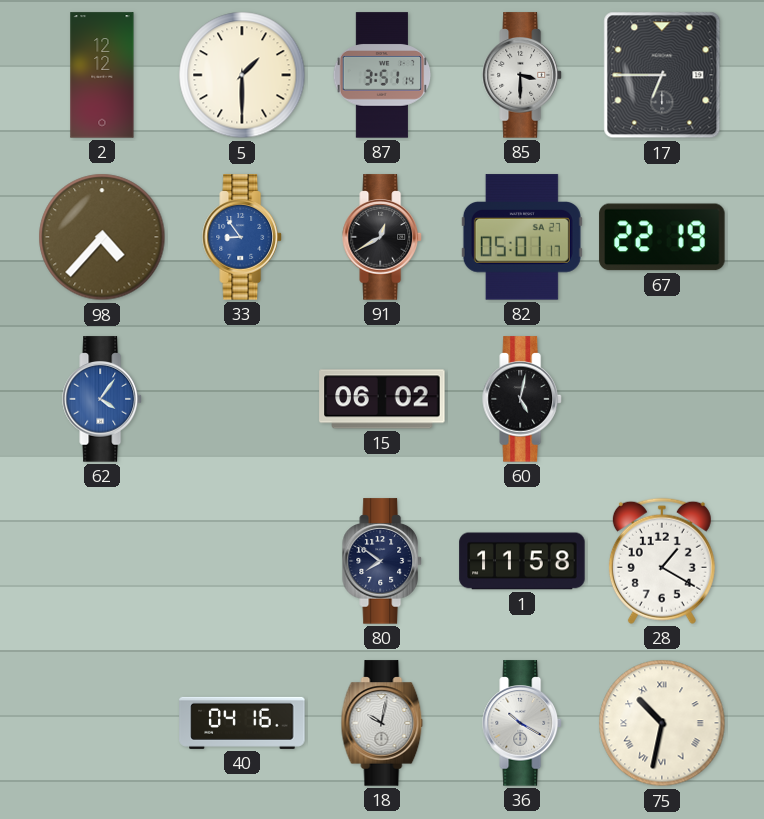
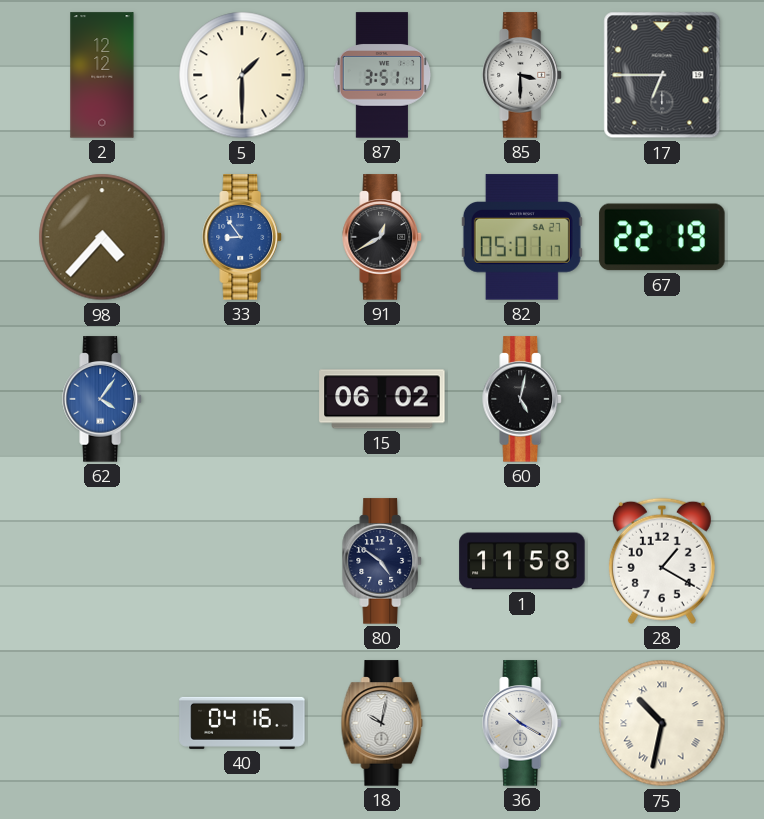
80: 7:51 -> 4:51
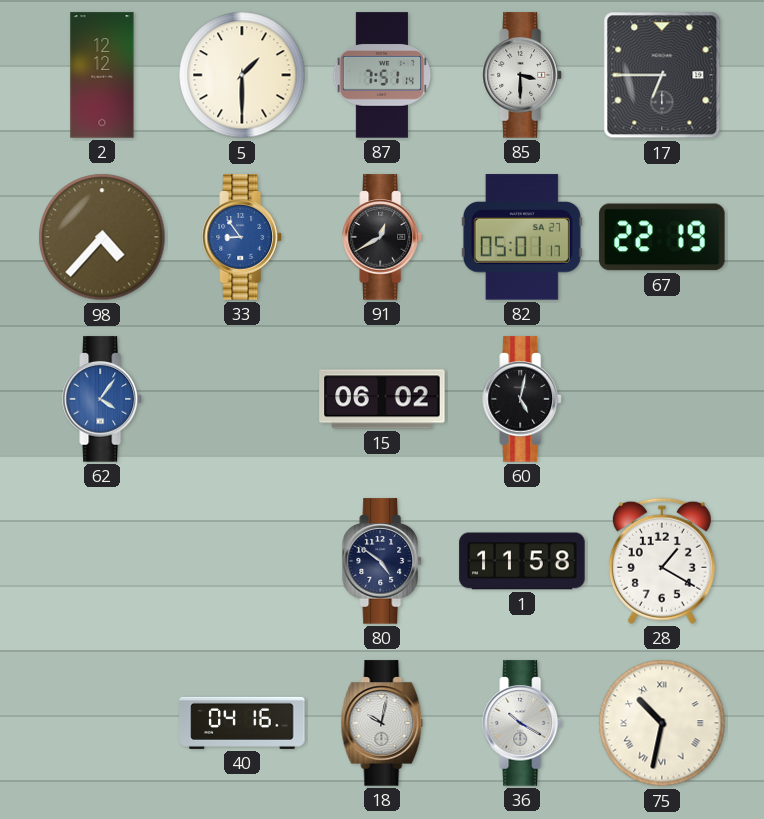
87: 3:51 -> 7:51
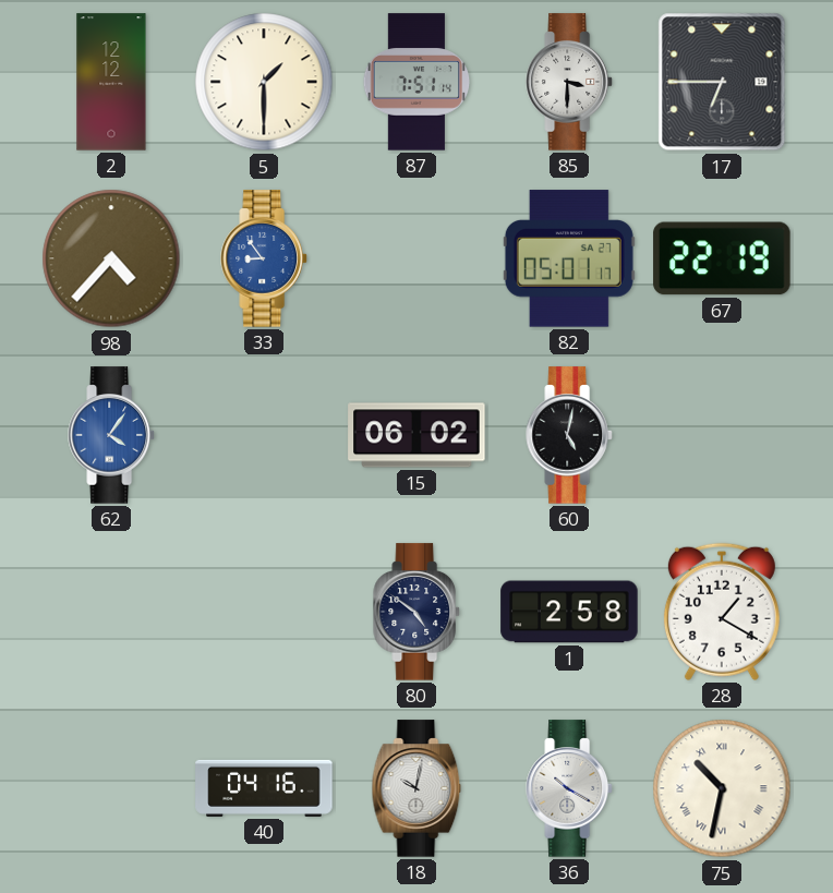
91: 12:40 -> none
1: 11:58 -> 2:58
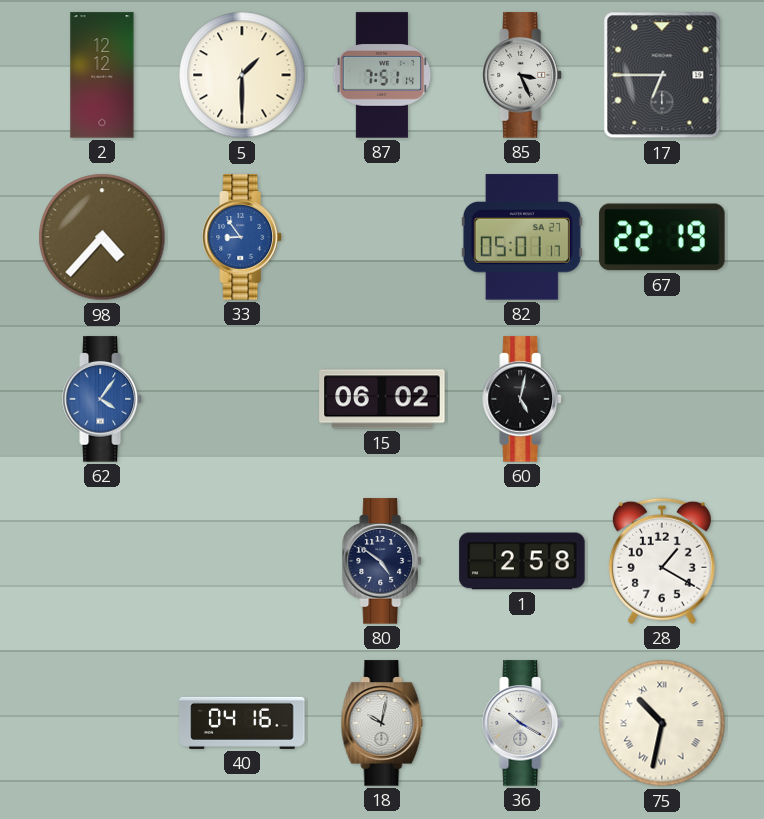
85: 3:30 -> 3:26
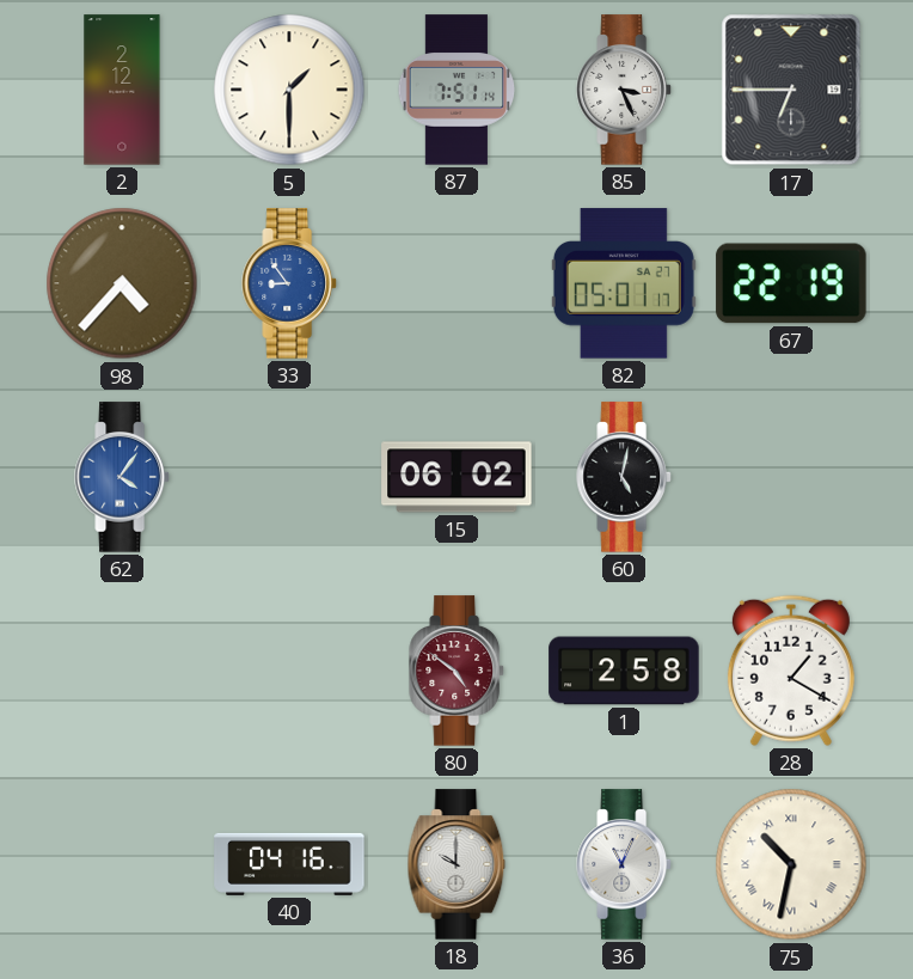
2: 12:12 -> 2:12
80 dial: navy -> burgundy
18: 10:02 -> 10:00
36: 10:20 -> 11:04
